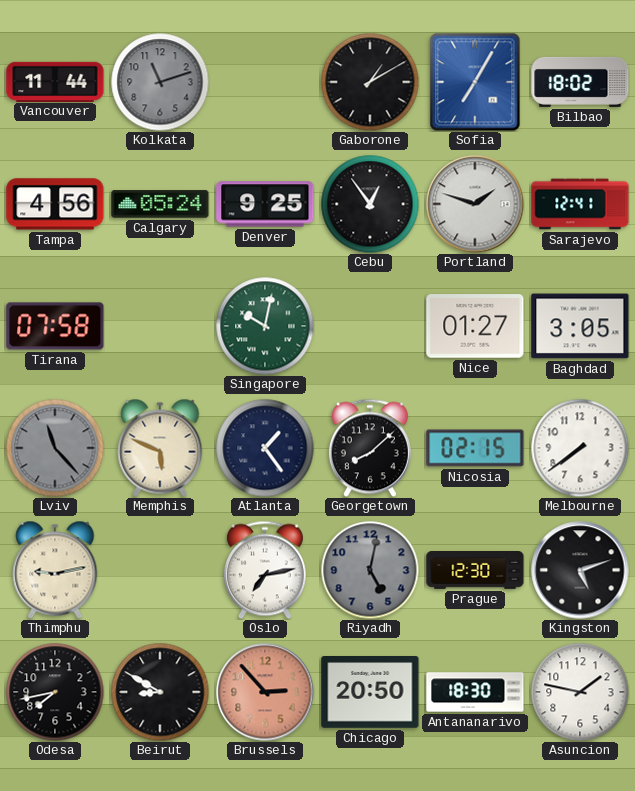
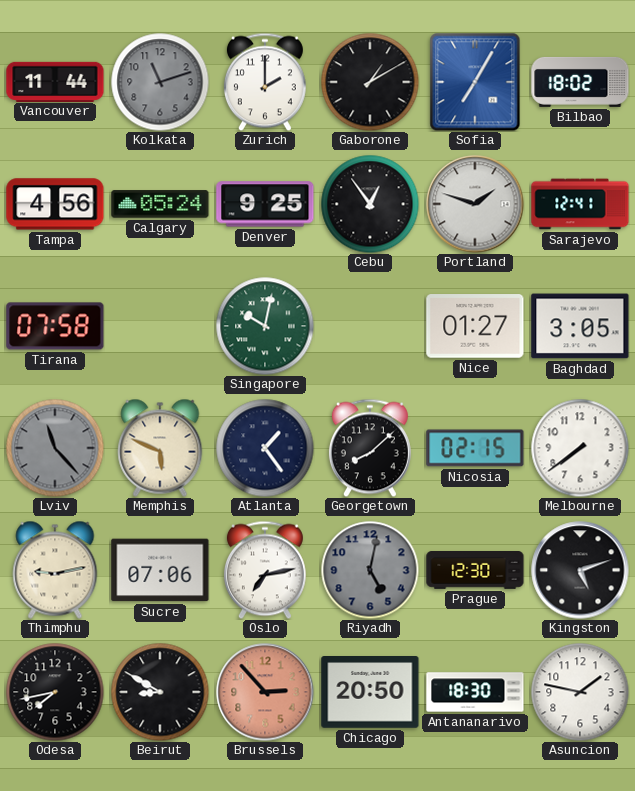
Zurich: none -> 2:00
Sucre: none -> 07:06
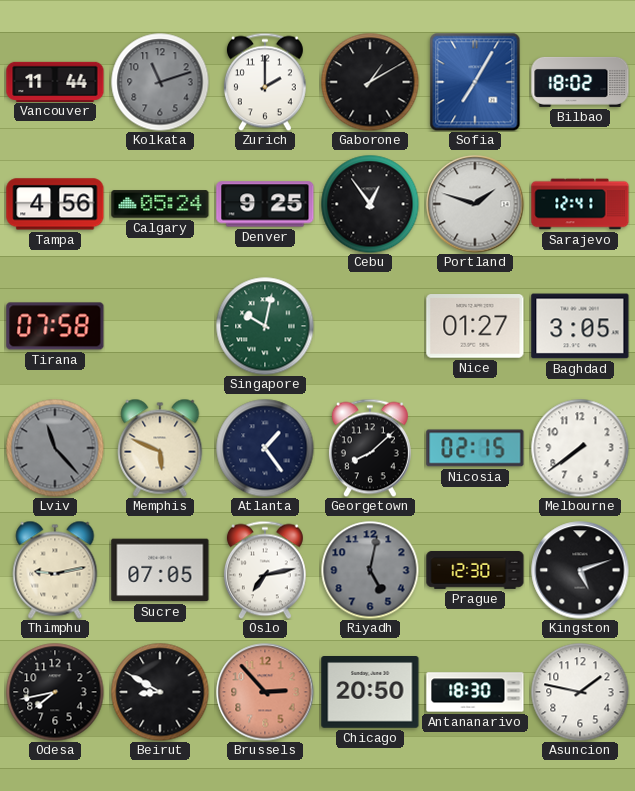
Sucre: 07:06 -> 07:05
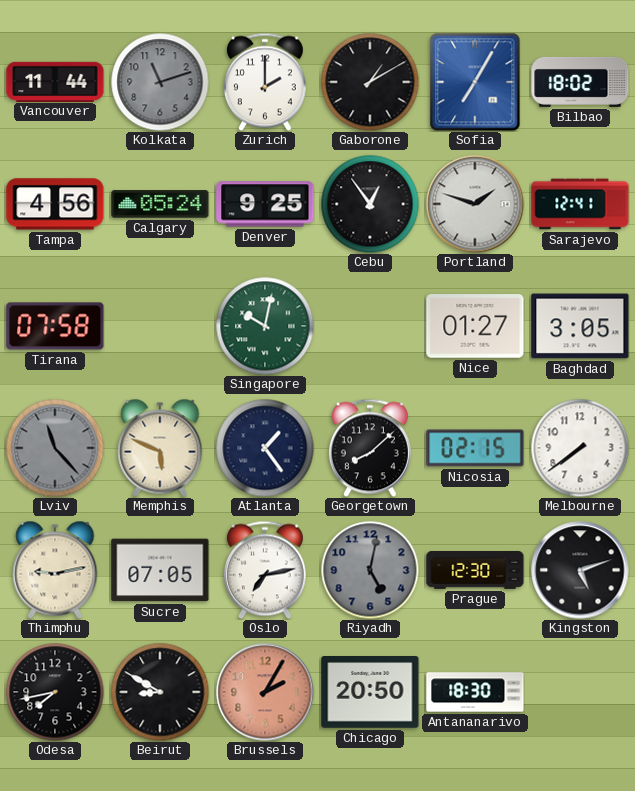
Brussels: 2:53 -> 2:05
Asuncion: 1:47 -> none
